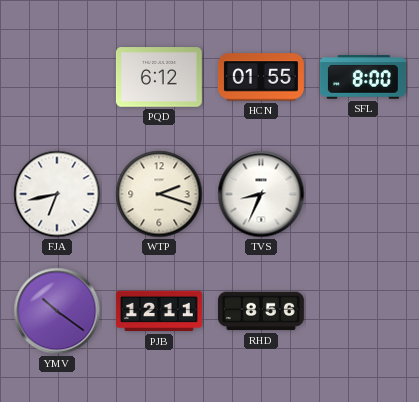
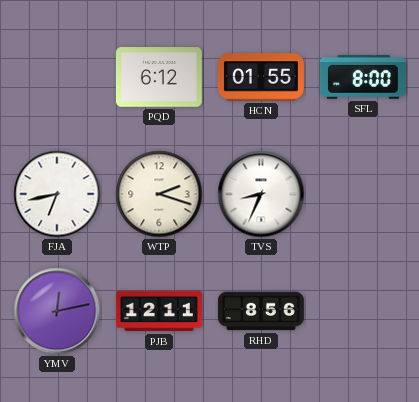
YMV: 10:21 -> 12:13
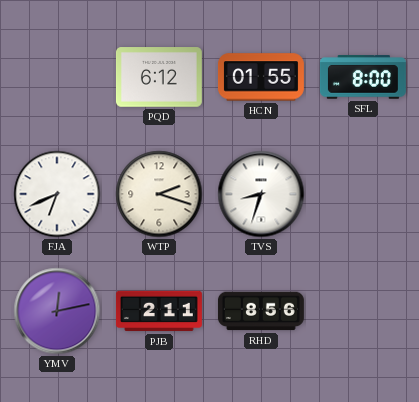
FJA: 6:43 -> 6:41
TVS: 8:34 -> 8:33
PJB: 12:11 -> 2:11
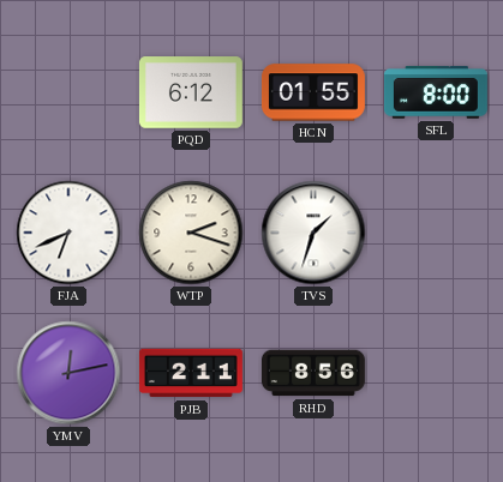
TVS: 8:33 -> 1:33
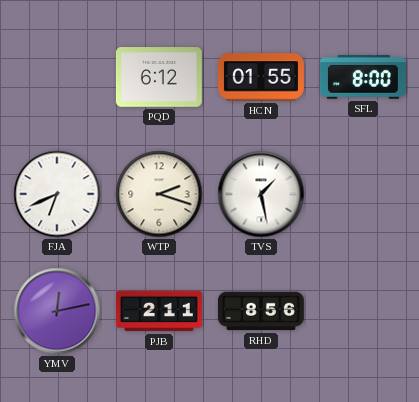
TVS: 1:33 -> 1:28
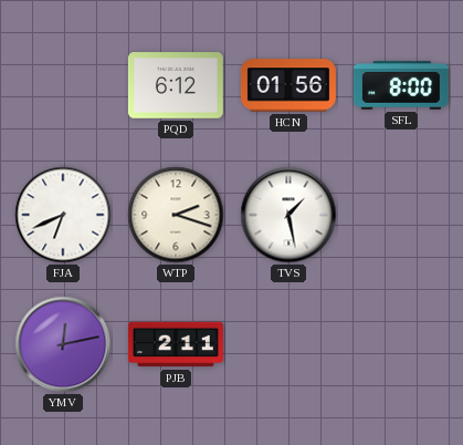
HCN: 01:55 -> 01:56
RHD: 8:56 -> none
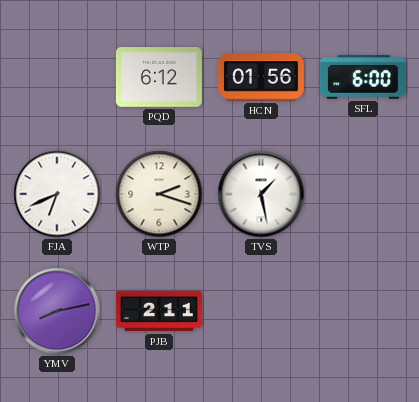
SFL: 8:00 -> 6:00
YMV: 12:13 -> 8:13
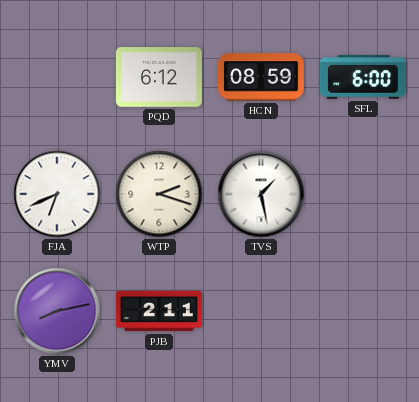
HCN: 01:56 -> 08:59
